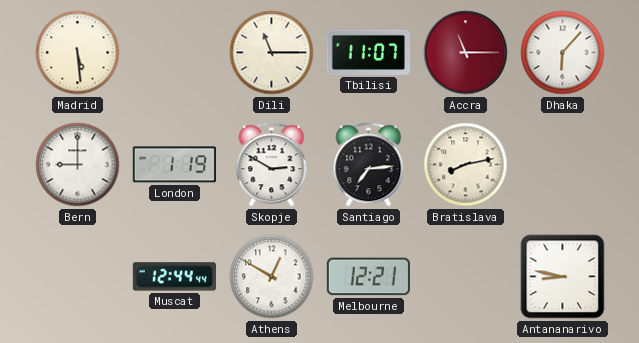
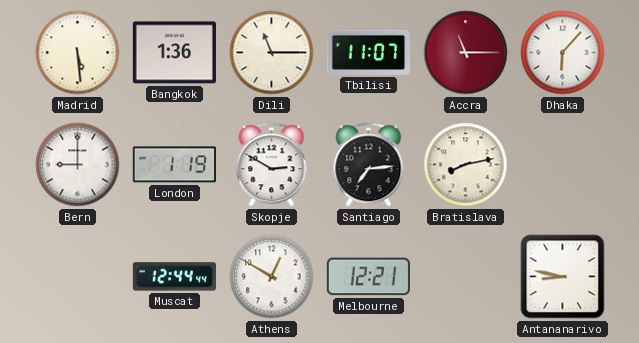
Bangkok: none -> 1:36
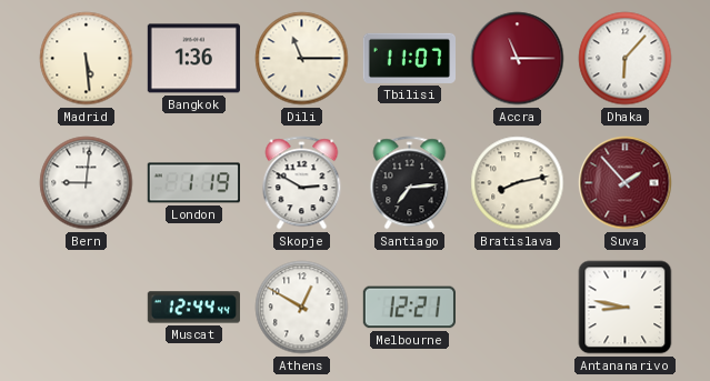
Bern: 9:00 -> 9:01
Suva: none -> 1:53
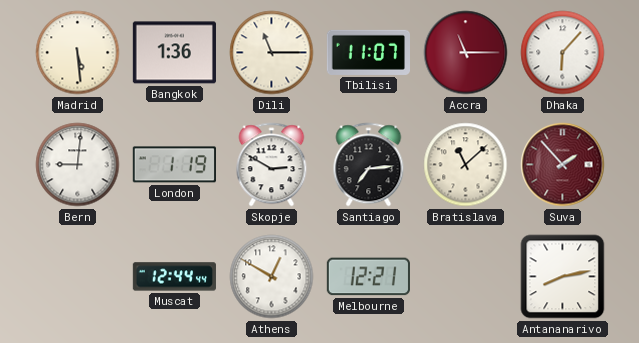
Bratislava: 8:13 -> 11:08
Antananarivo: 8:47 -> 8:13
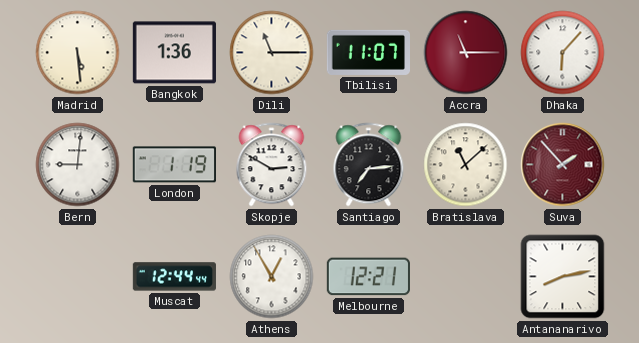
Athens: 12:50 -> 12:55
